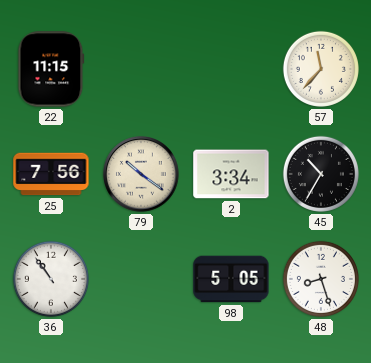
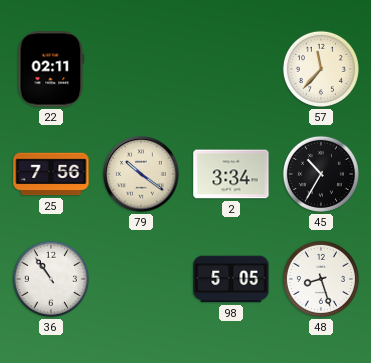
22: 11:15 -> 02:11
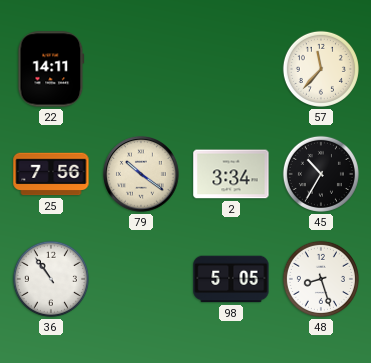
22: 02:11 -> 14:11
